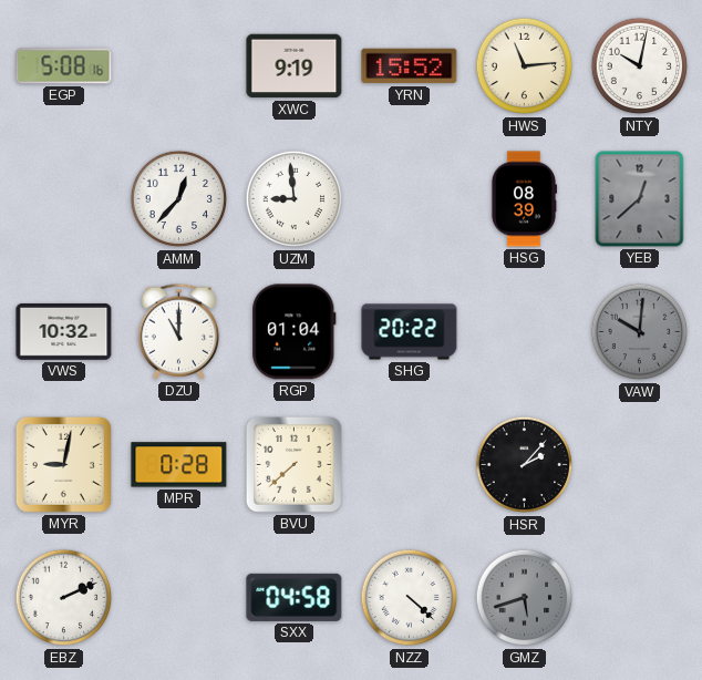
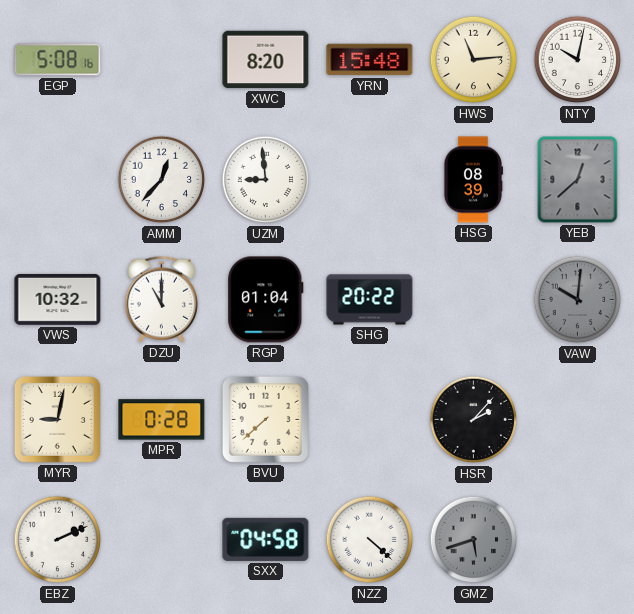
XWC: 9:19 -> 8:20
YRN: 15:52 -> 15:48
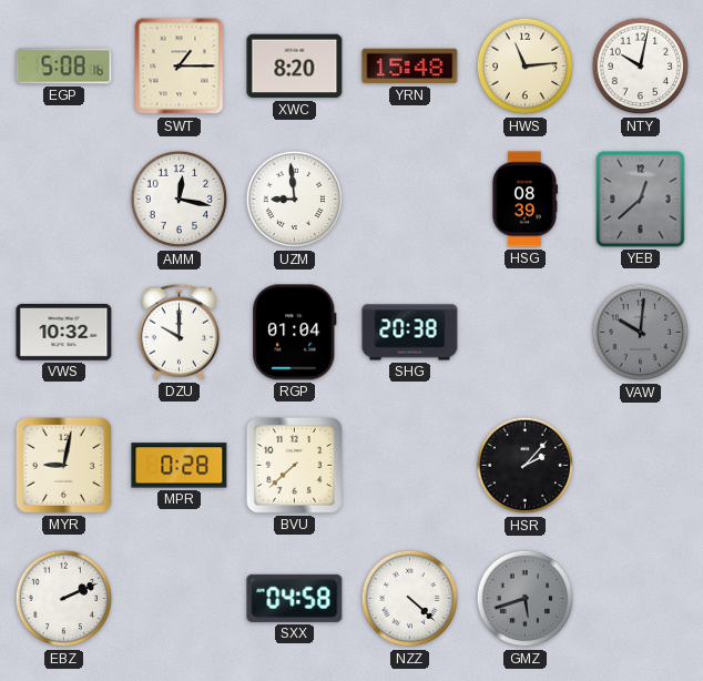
SWT: none -> 1:15
AMM: 12:37 -> 12:17
DZU: 11:00 -> 10:00
SHG: 20:22 -> 20:38
